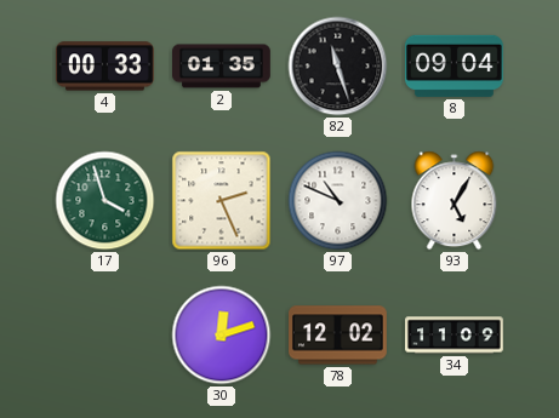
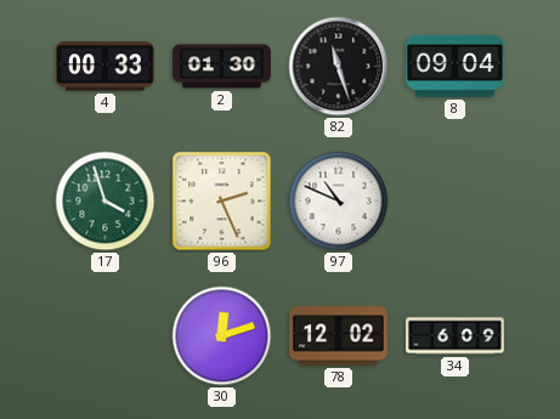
2: 01:35 -> 01:30
93: 5:05 -> none
34: 11:09 -> 6:09
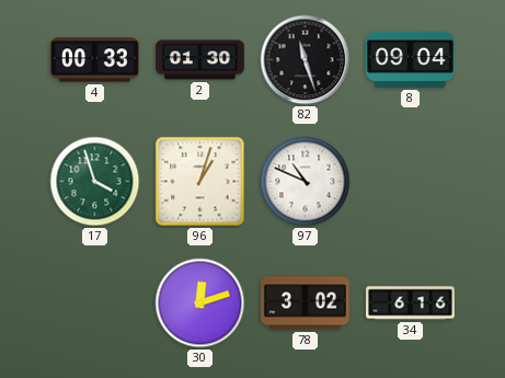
96: 2:26 -> 1:03
78: 12:02 -> 3:02
34: 6:09 -> 6:16
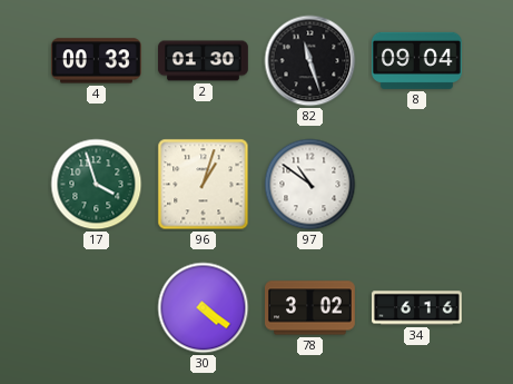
97: 10:49 -> 10:51
30: 12:12 -> 4:21
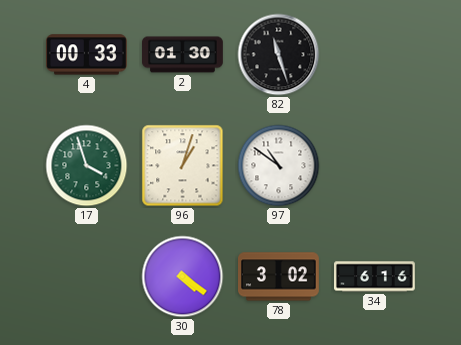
8: 09:04 -> none
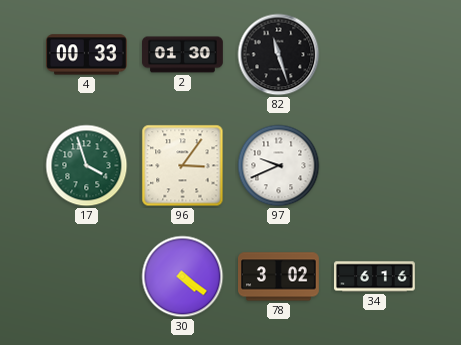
96: 1:03 -> 3:06
97: 10:51 -> 9:41
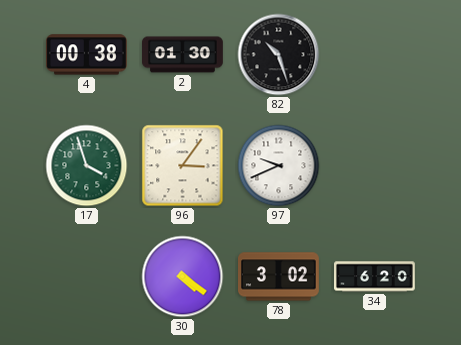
4: 00:33 -> 00:38
82: 11:27 -> 10:27
34: 6:16 -> 6:20
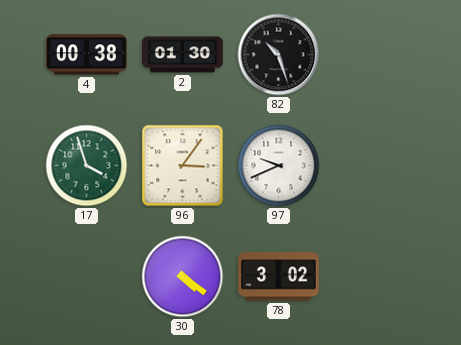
34: 6:20 -> none
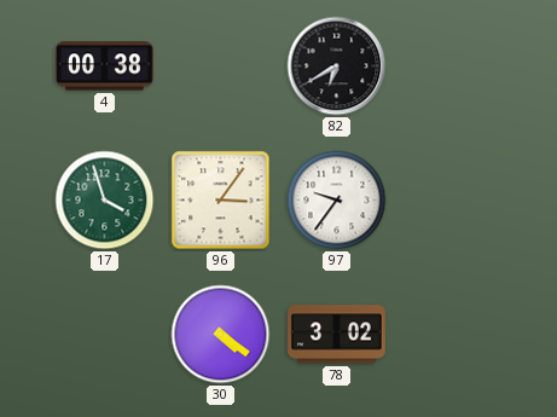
2: 01:30 -> none
82: 10:27 -> 6:40
97: 9:41 -> 9:36
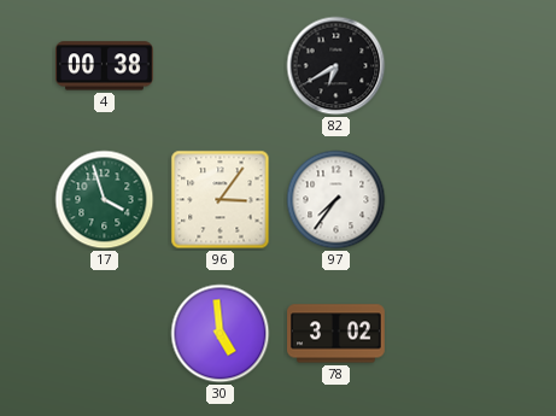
97: 9:36 -> 7:36
30: 4:21 -> 4:59
